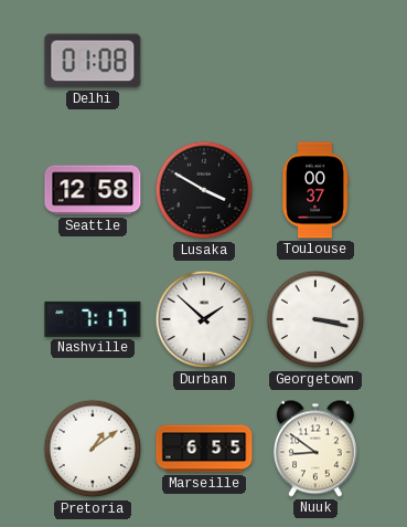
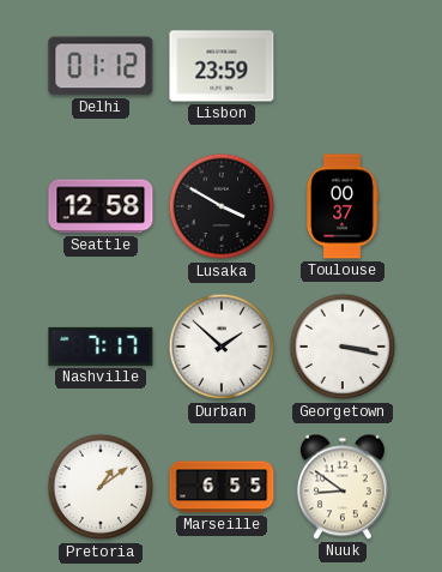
Delhi: 01:08 -> 01:12
Lisbon: none -> 23:59
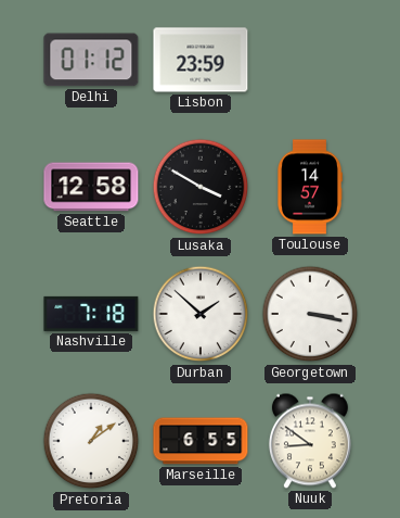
Toulouse: 00:37 -> 14:57
Nashville: 7:17 -> 7:18
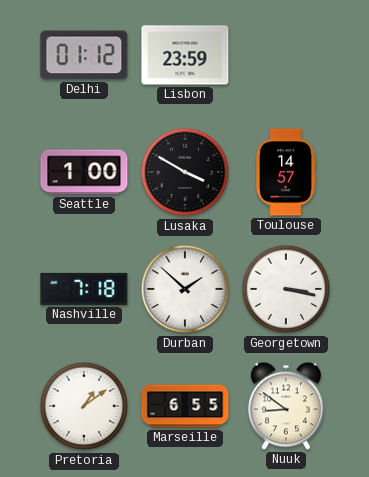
Seattle: 12:58 -> 1:00
